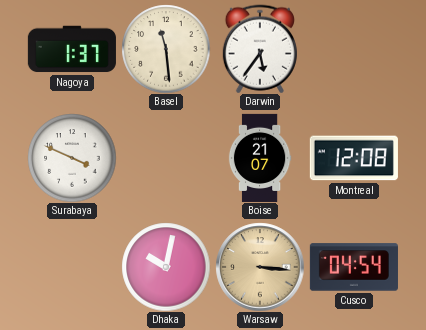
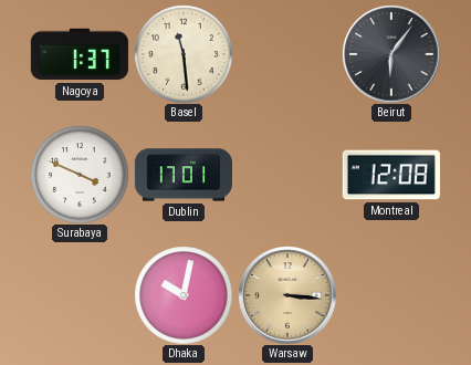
Darwin: 5:36 -> none
Beirut: none -> 6:06
Dublin: none -> 17:01
Boise: 21:07 -> none
Cusco: 04:54 -> none
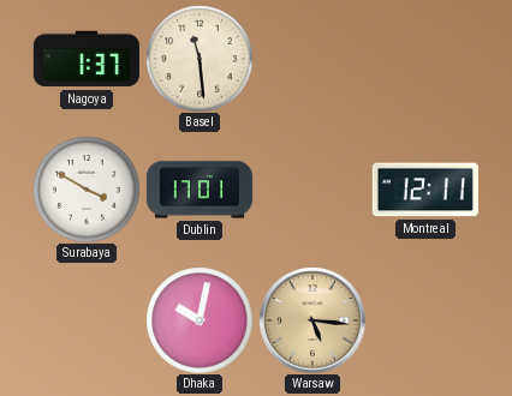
Beirut: 6:06 -> none
Surabaya: 3:49 -> 3:50
Montreal: 12:08 -> 12:11
Warsaw: 3:16 -> 5:16
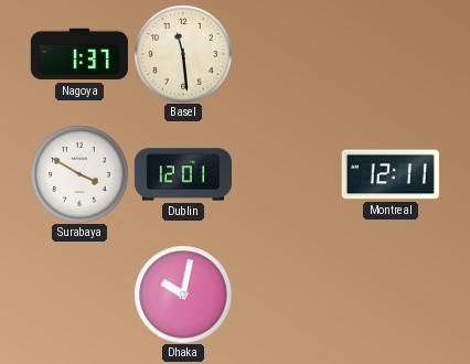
Dublin: 17:01 -> 12:01
Warsaw: 5:16 -> none
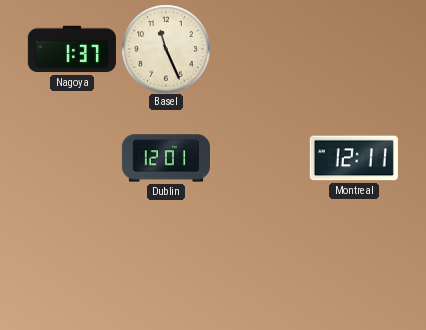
Basel: 11:29 -> 11:26
Surabaya: 3:50 -> none
Dhaka: 10:02 -> none
